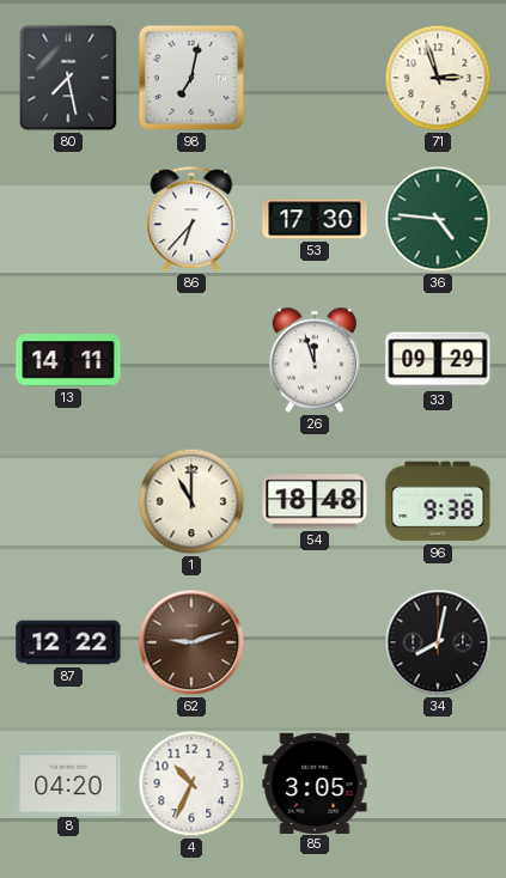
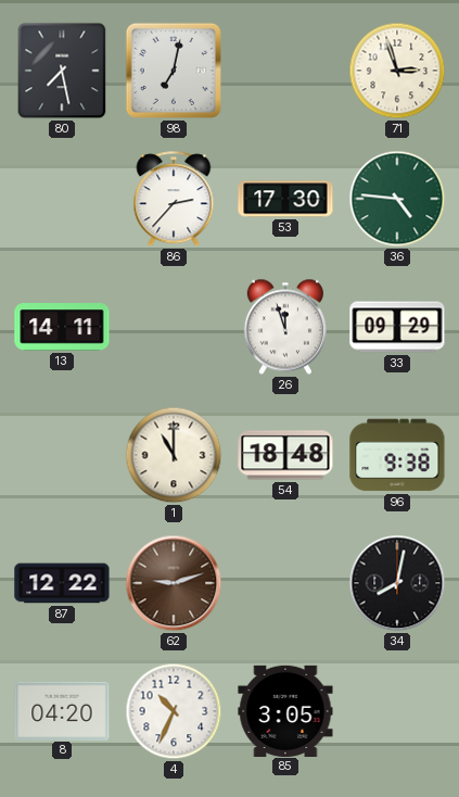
86: 6:37 -> 2:37
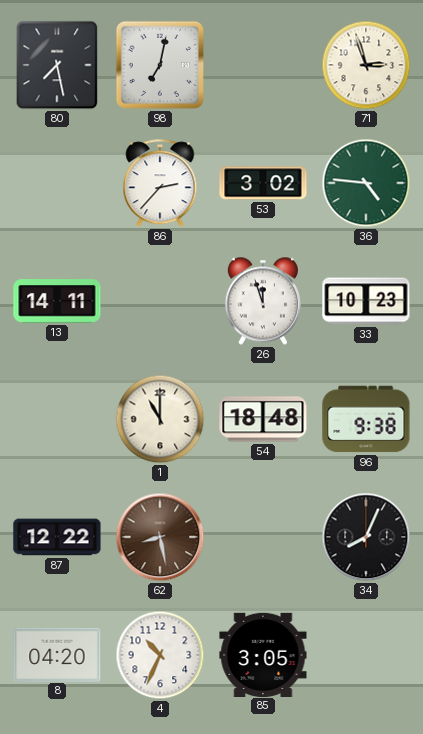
53: 17:30 -> 3:02
33: 09:29 -> 10:23
62: 9:12 -> 8:28
34: 8:02 -> 8:04
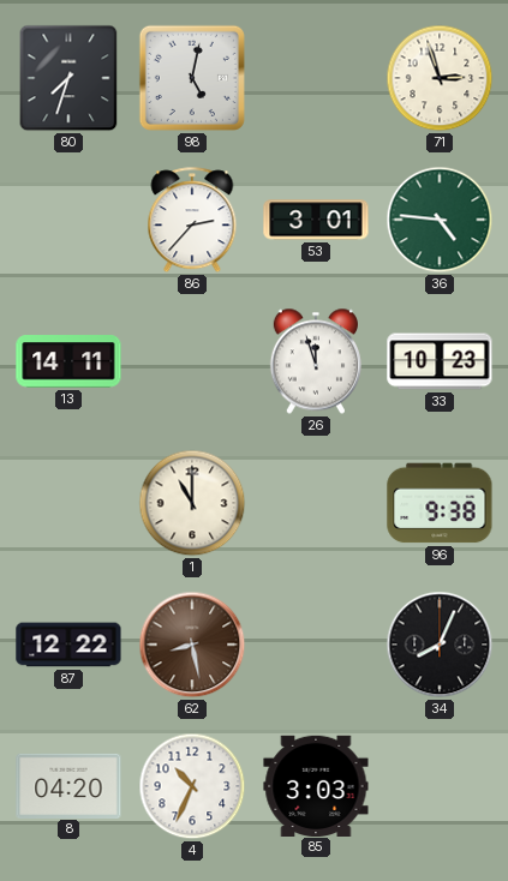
80: 7:28 -> 7:33
98: 7:02 -> 5:02
53: 3:02 -> 3:01
54: 18:48 -> none
85: 3:05 -> 3:03
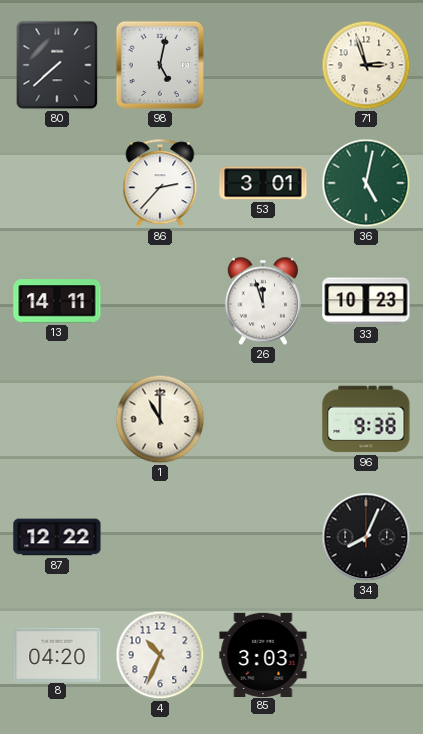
80: 7:33 -> 7:38
36: 4:46 -> 5:02
62: 8:28 -> none
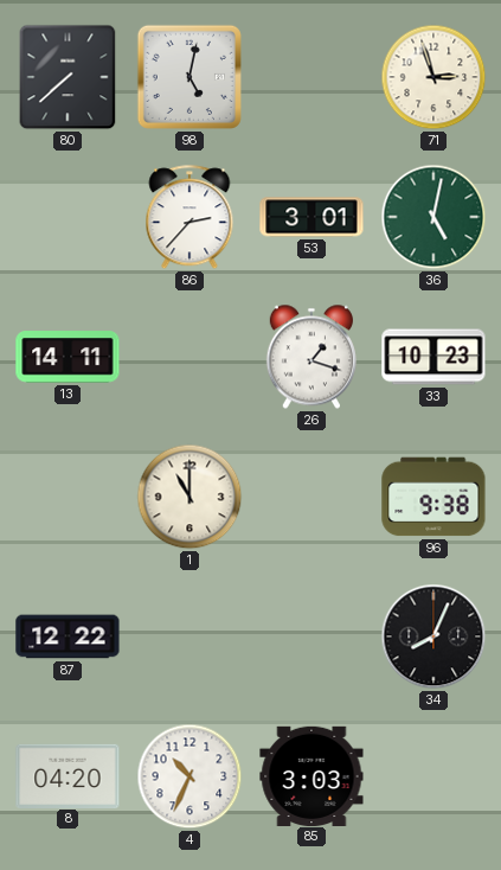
26: 11:57 -> 1:18
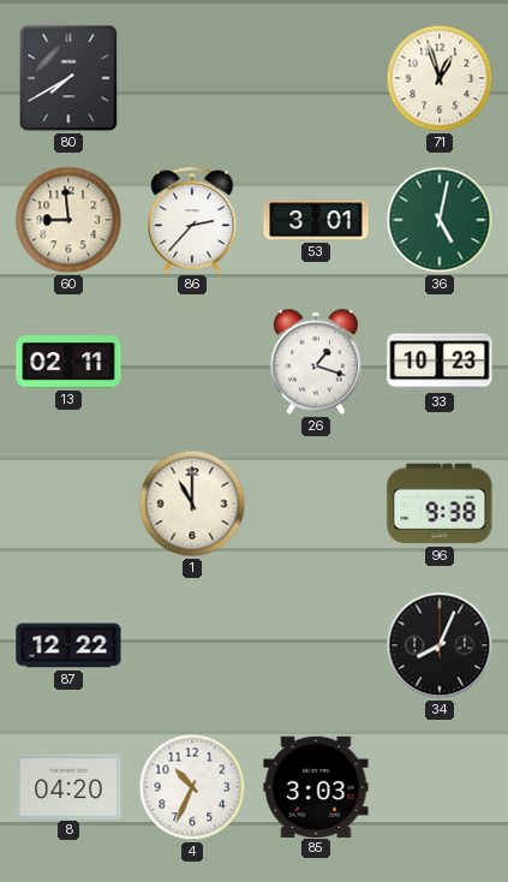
80: 7:38 -> 7:40
98: 5:02 -> none
71: 2:57 -> 12:57
60: none -> 8:59
13: 14:11 -> 02:11
